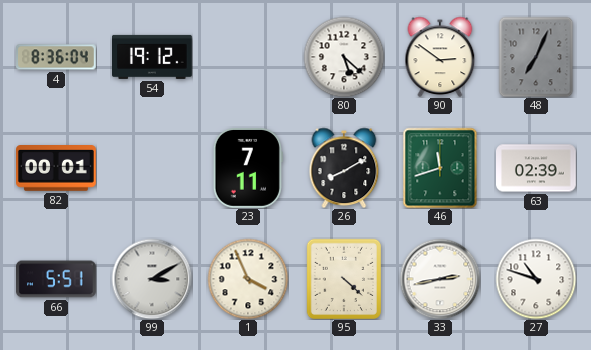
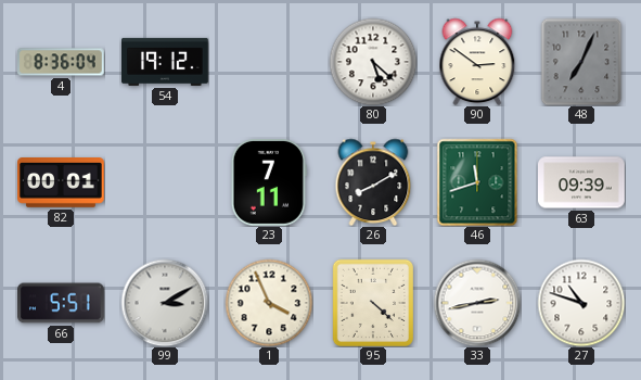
63: 02:39 -> 09:39
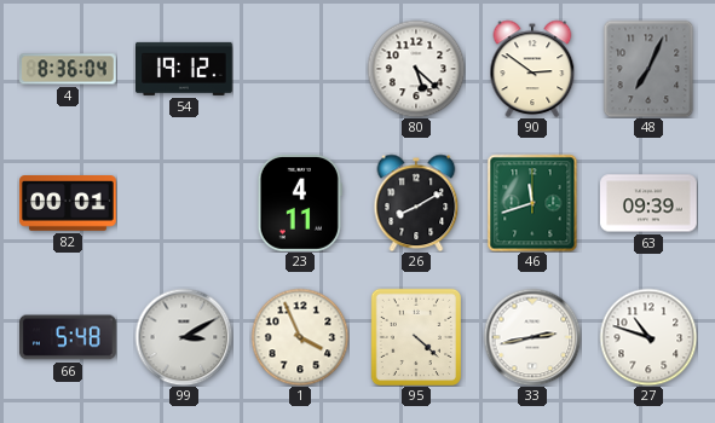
23: 7:11 -> 4:11
66: 5:51 -> 5:48
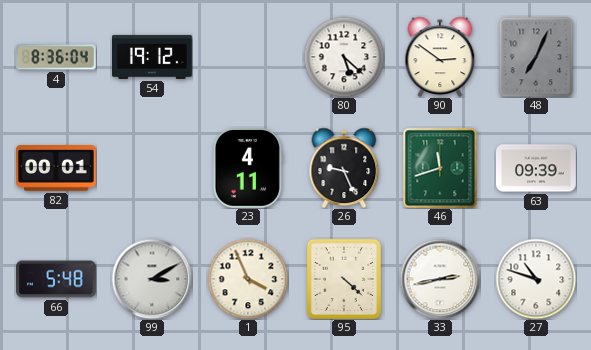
26: 8:10 -> 9:26
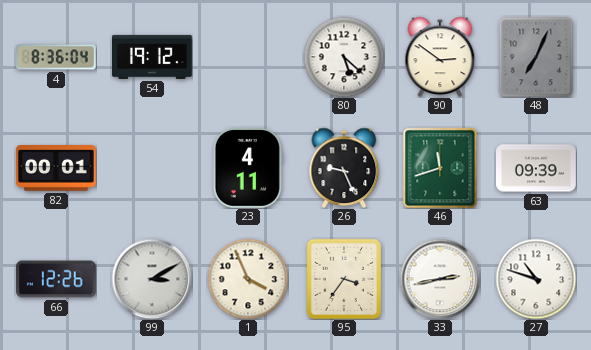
66: 5:48 -> 12:26
95: 4:22 -> 3:36
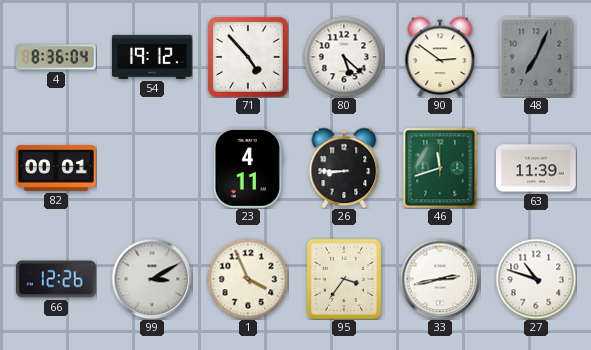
71: none -> 4:53
26: 9:26 -> 8:45
63: 09:39 -> 11:39
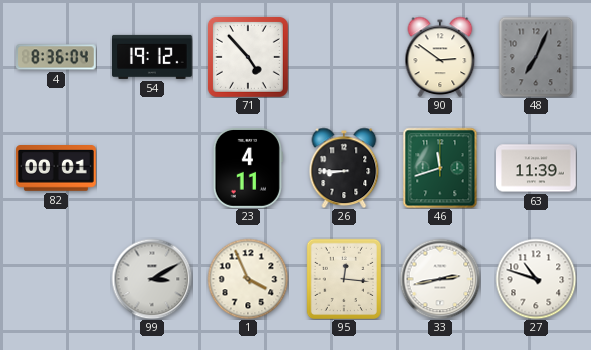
80: 5:22 -> none
66: 12:26 -> none
95: 3:36 -> 12:16
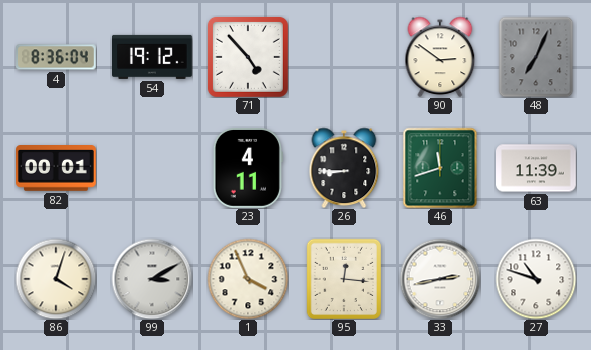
86: none -> 4:03
